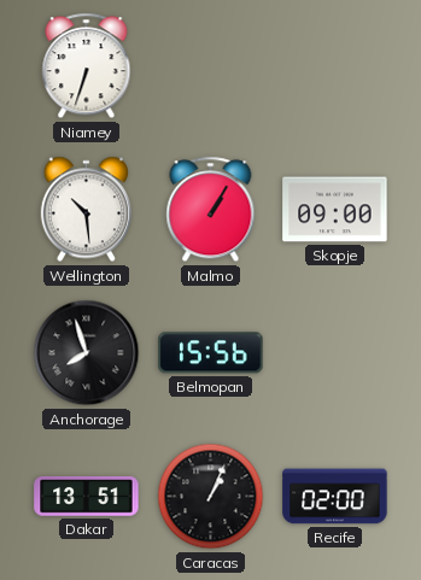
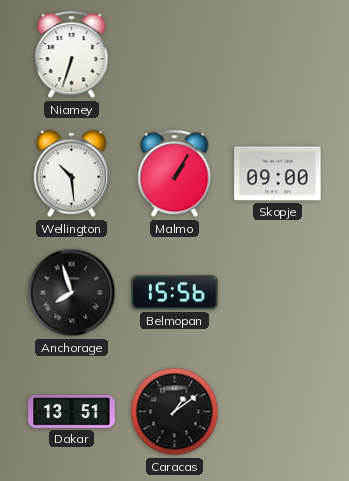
Caracas: 1:04 -> 1:09
Recife: 02:00 -> none
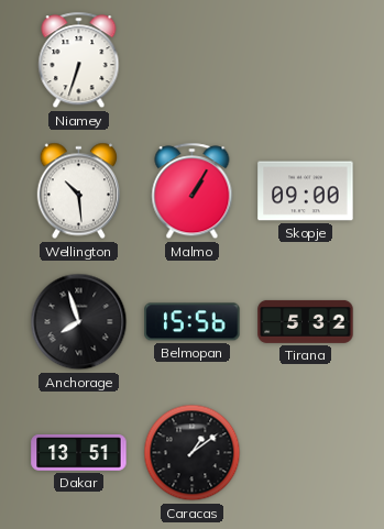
Tirana: none -> 5:32
